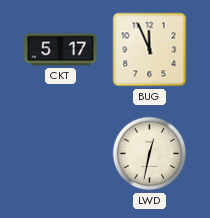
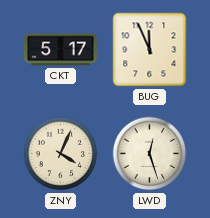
ZNY: none -> 4:04
LWD: 12:32 -> 12:27
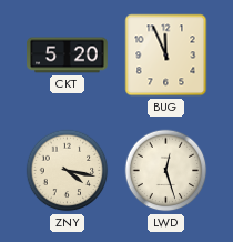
CKT: 5:17 -> 5:20
ZNY: 4:04 -> 4:17
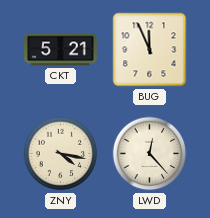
CKT: 5:20 -> 5:21
LWD: 12:27 -> 12:23
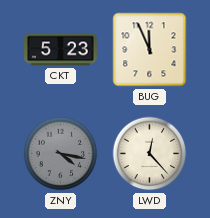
CKT: 5:21 -> 5:23
ZNY dial: cream -> grey
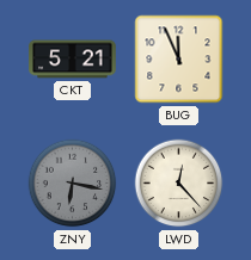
CKT: 5:23 -> 5:21
ZNY: 4:17 -> 6:17
